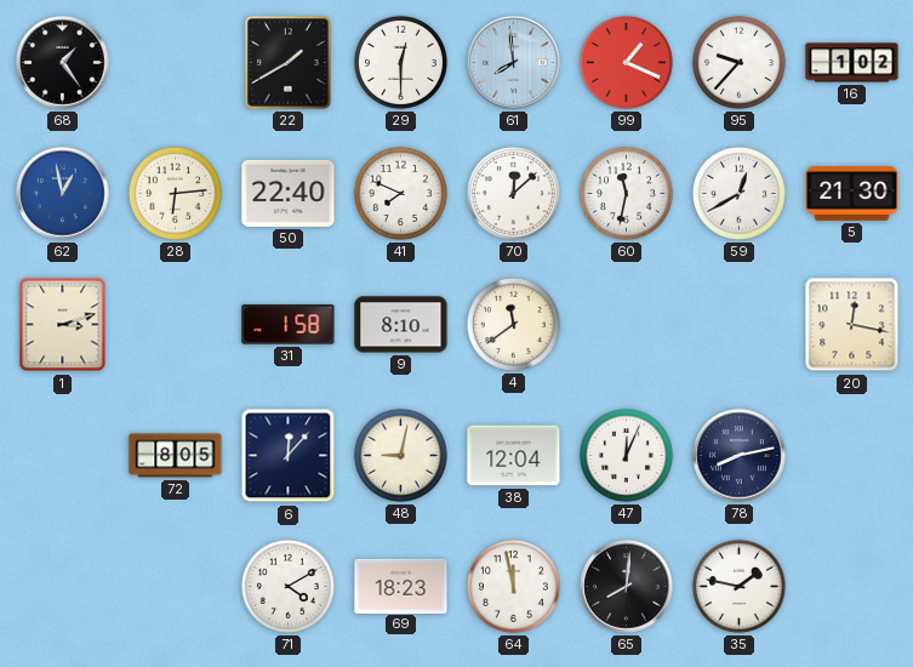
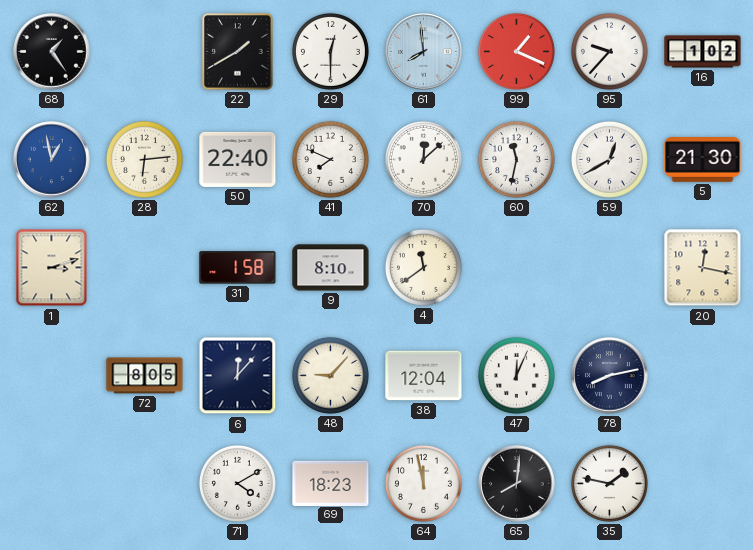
48: 9:02 -> 9:07
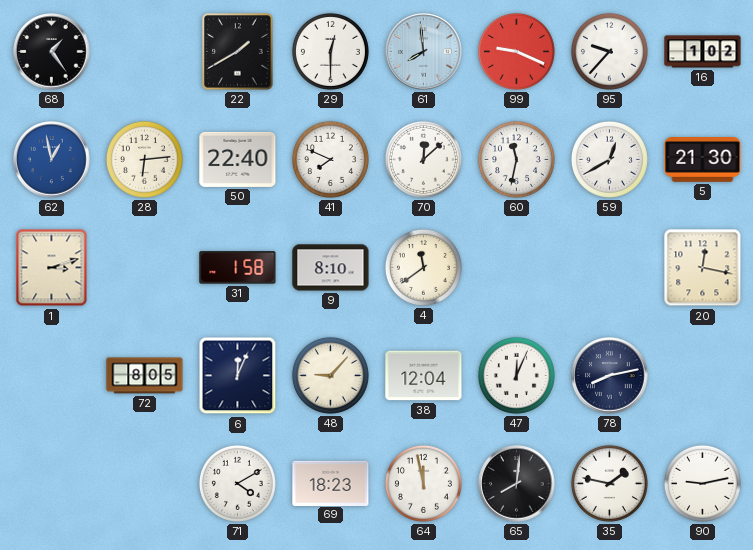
99: 1:19 -> 9:19
6: 12:07 -> 12:04
90: none -> 9:13
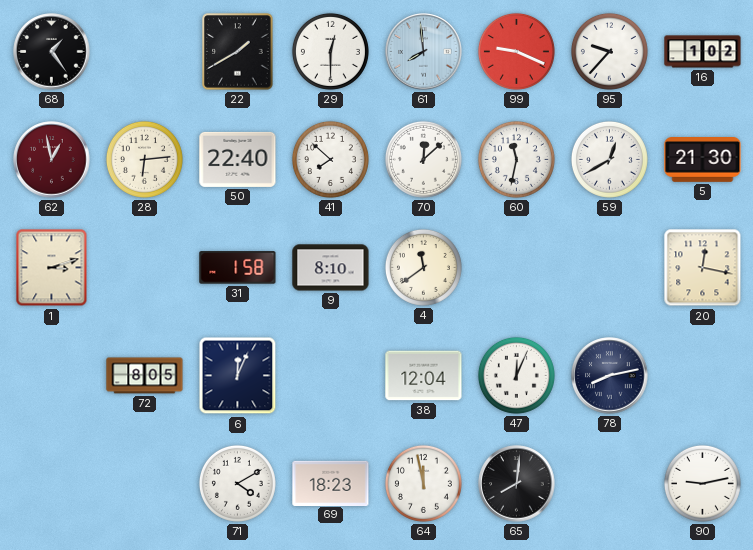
62 dial: blue -> burgundy
41: 7:49 -> 7:52
48: 9:07 -> none
35: 1:47 -> none
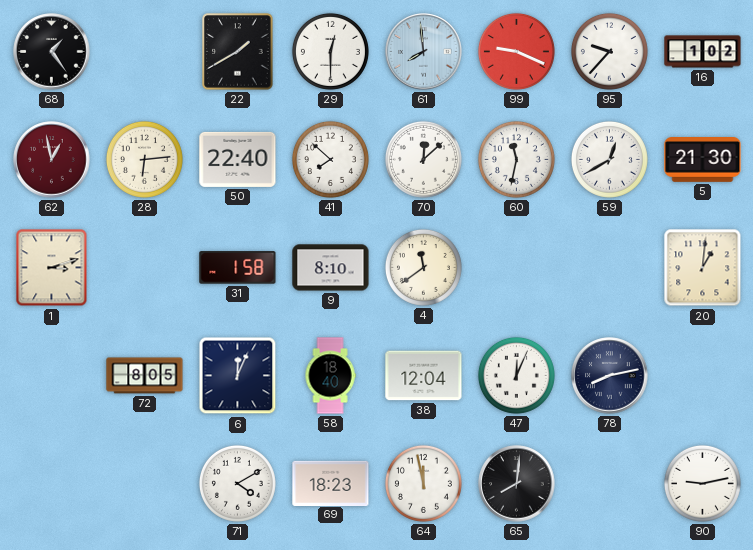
20: 12:17 -> 1:01
58: none -> 18:40
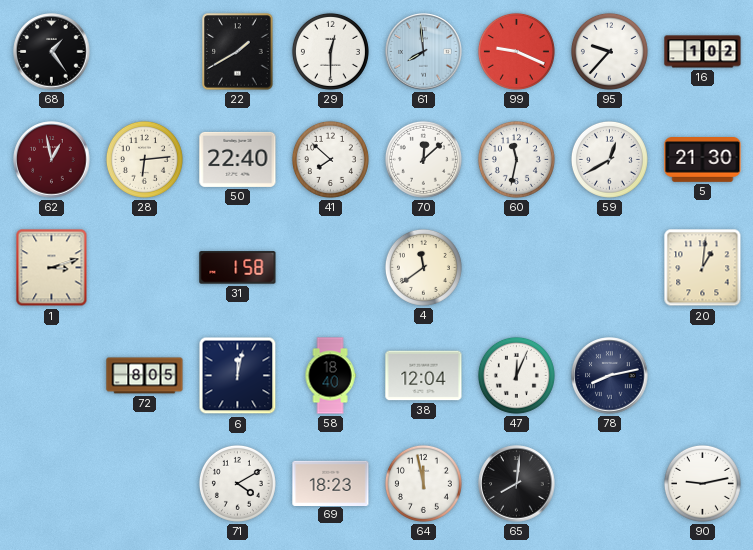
9: 8:10 -> none
6: 12:04 -> 12:02
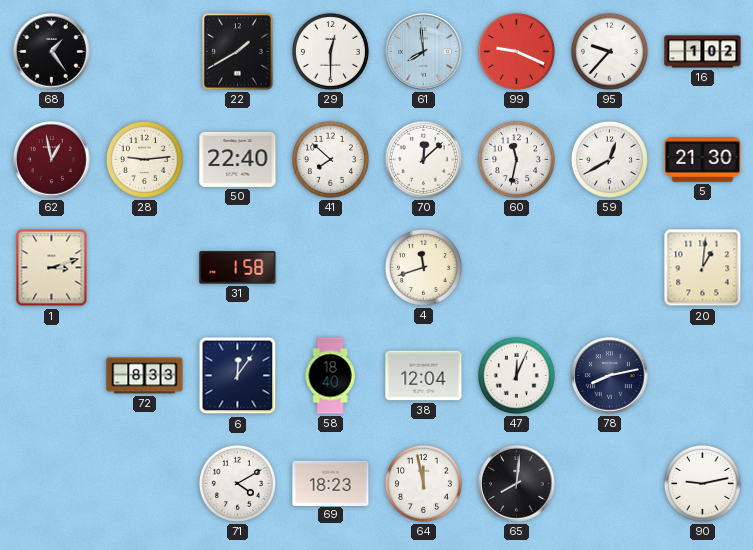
28: 6:14 -> 9:14
4: 11:39 -> 11:42
72: 8:05 -> 8:33
6: 12:02 -> 12:06
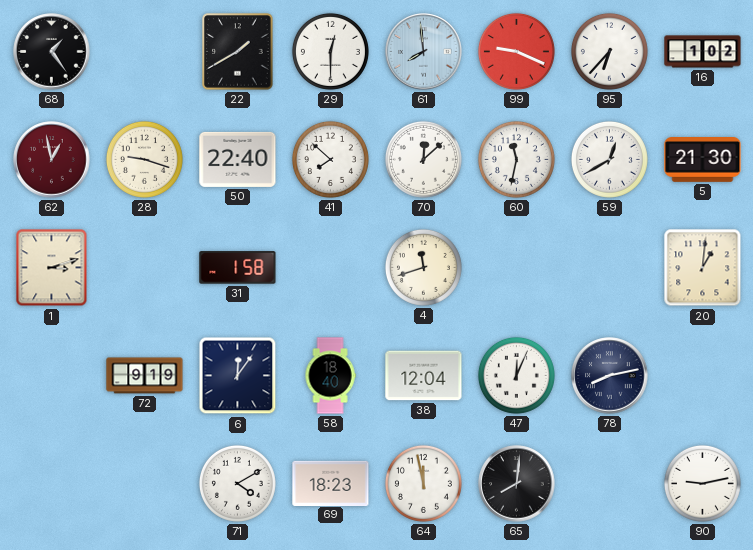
95: 9:37 -> 6:37
28: 9:14 -> 9:18
72: 8:33 -> 9:19
